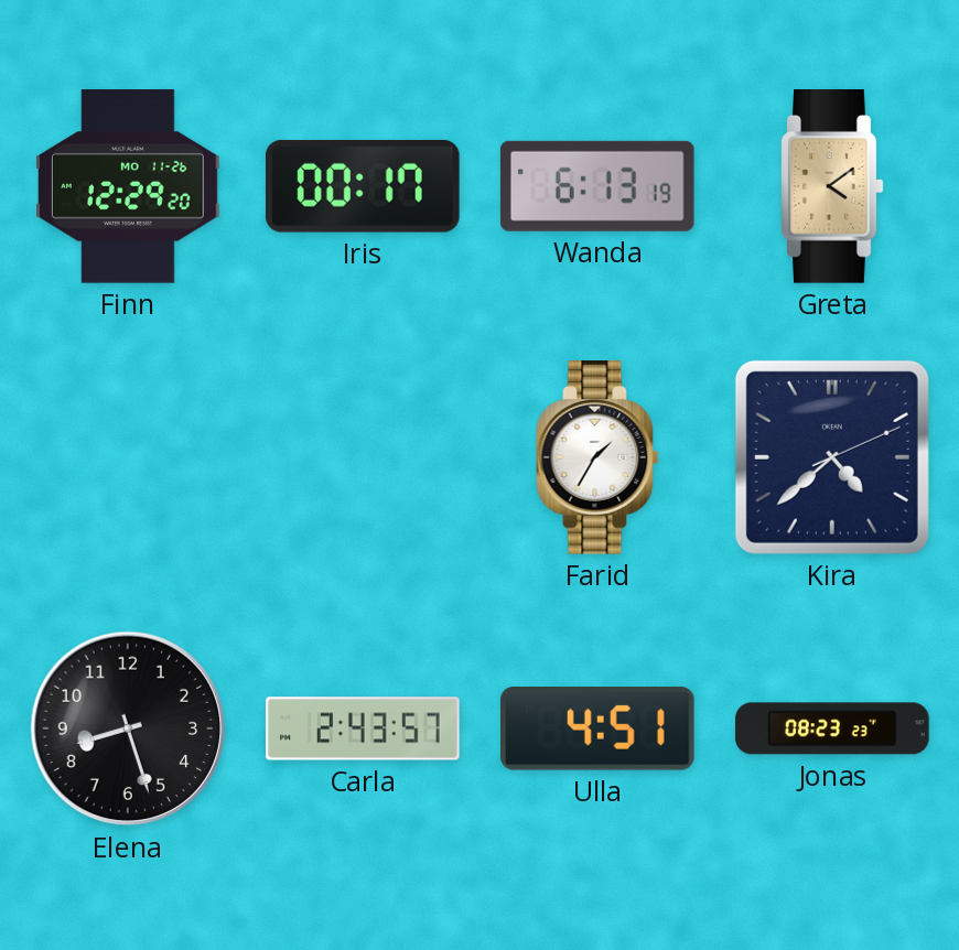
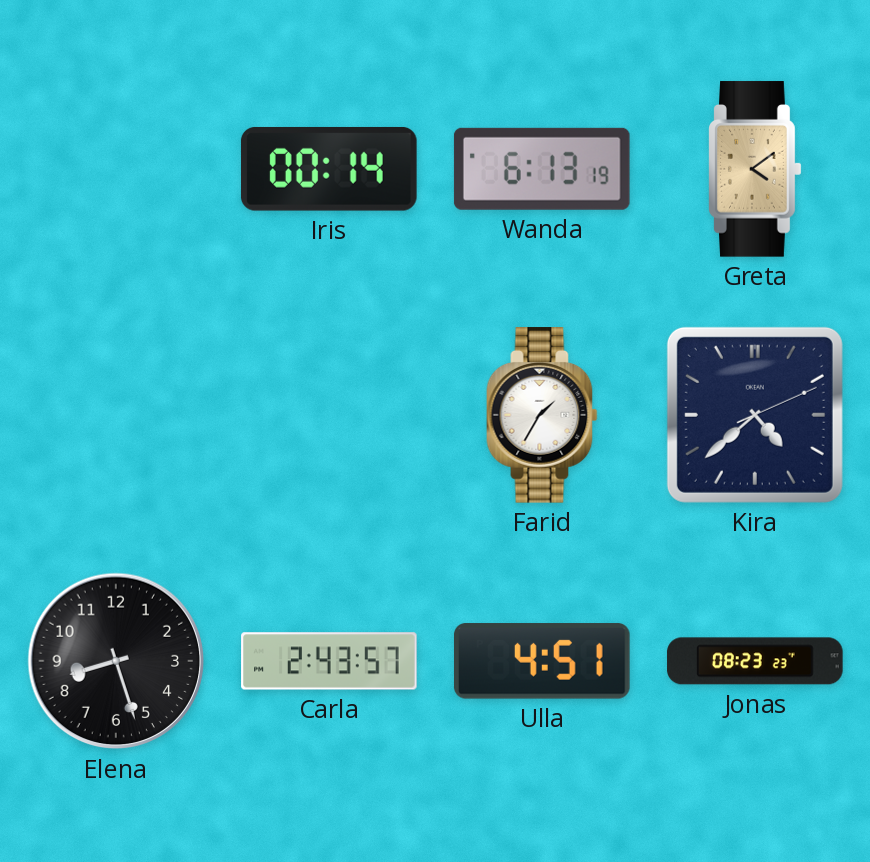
Finn: 12:29 -> none
Iris: 00:17 -> 00:14
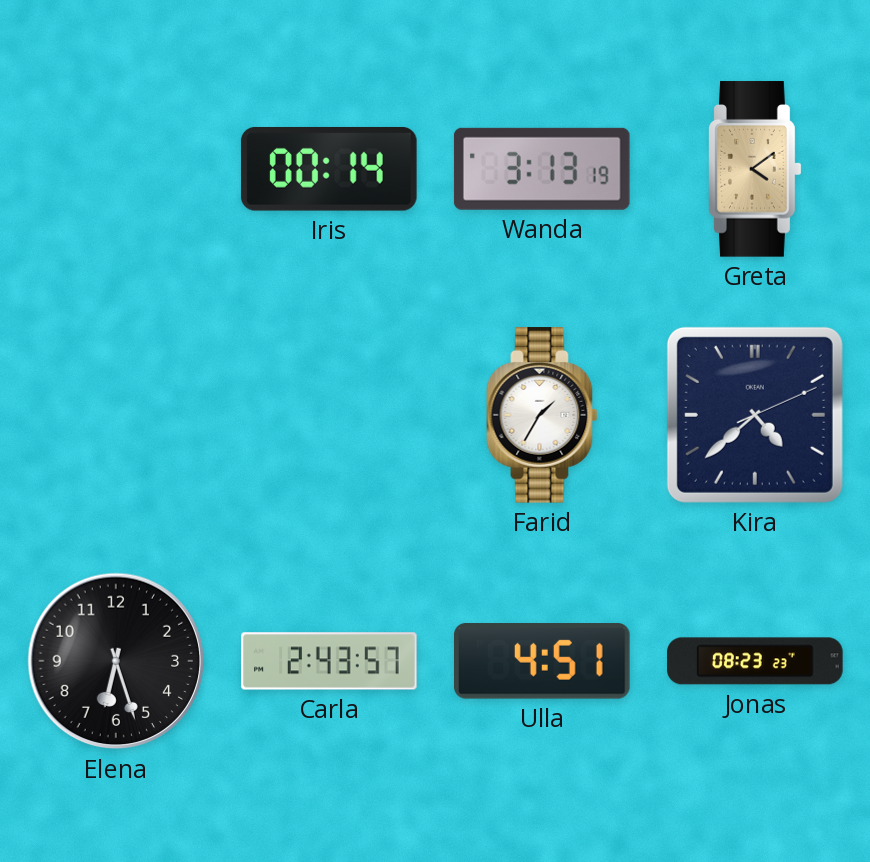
Wanda: 6:13 -> 3:13
Elena: 8:27 -> 6:27
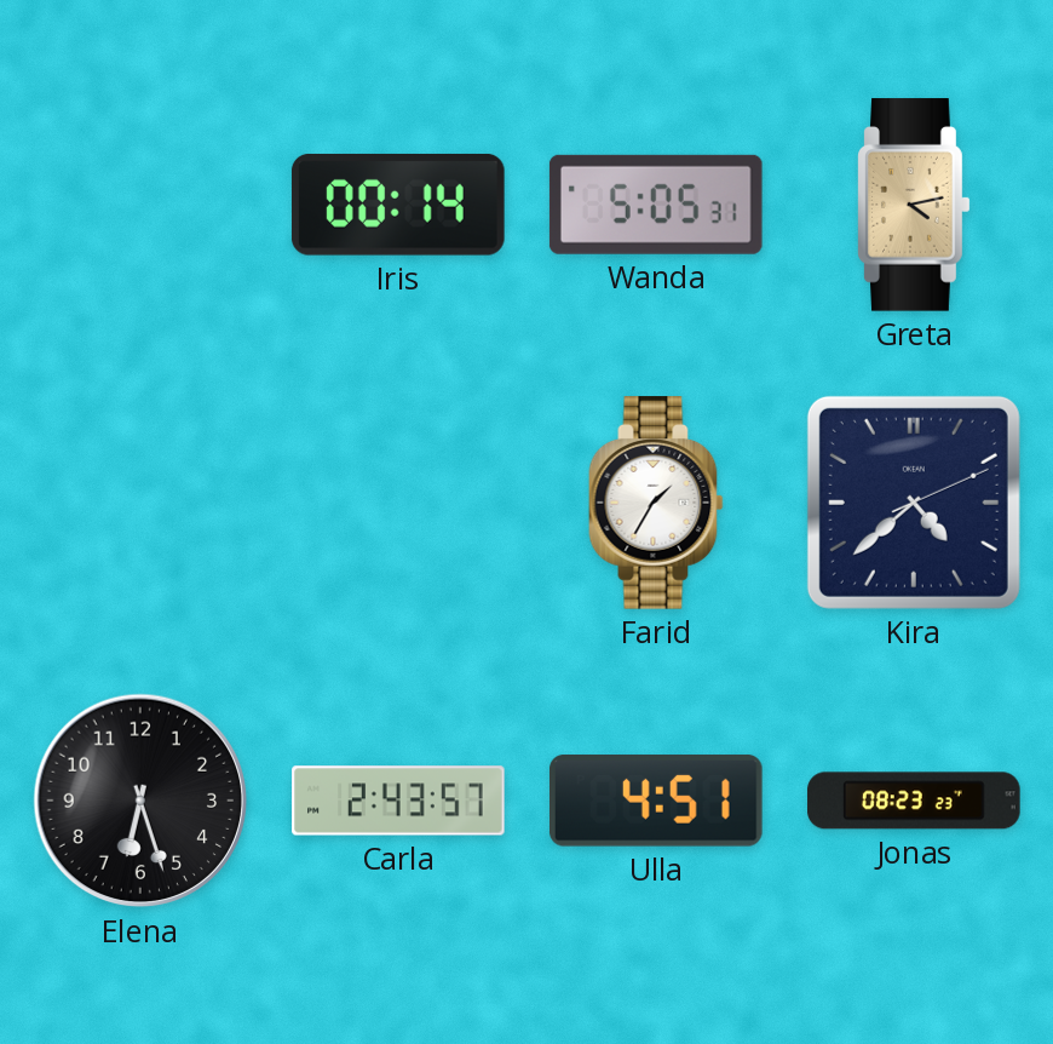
Wanda: 3:13 -> 5:05
Greta: 4:09 -> 4:13
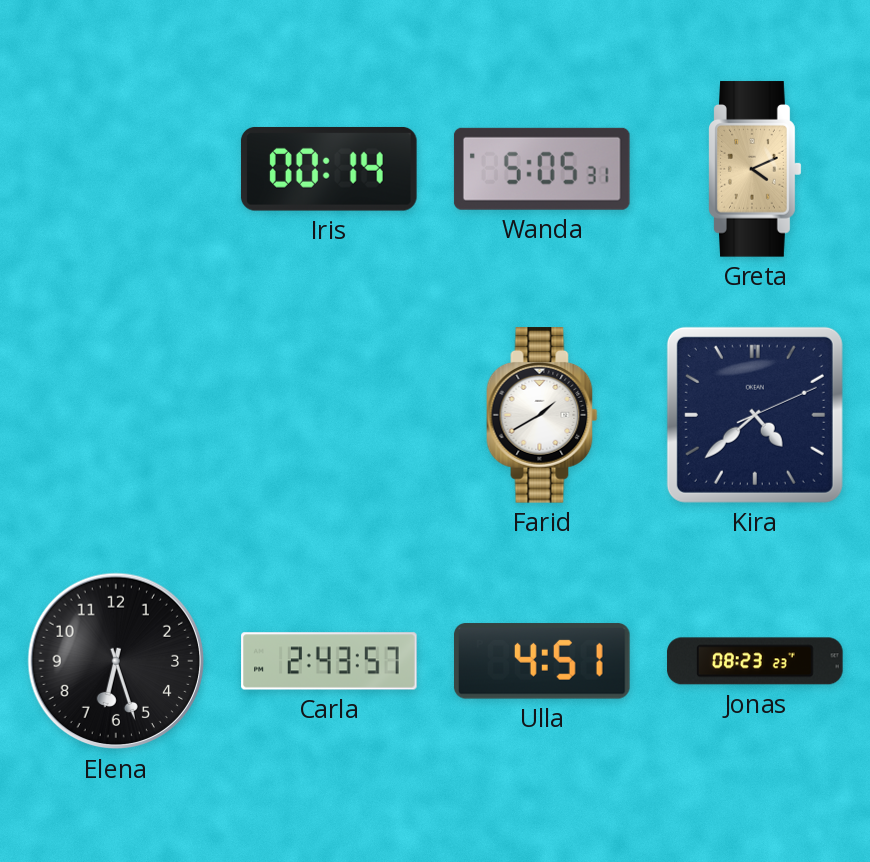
Greta: 4:13 -> 4:11
Farid: 1:35 -> 1:40
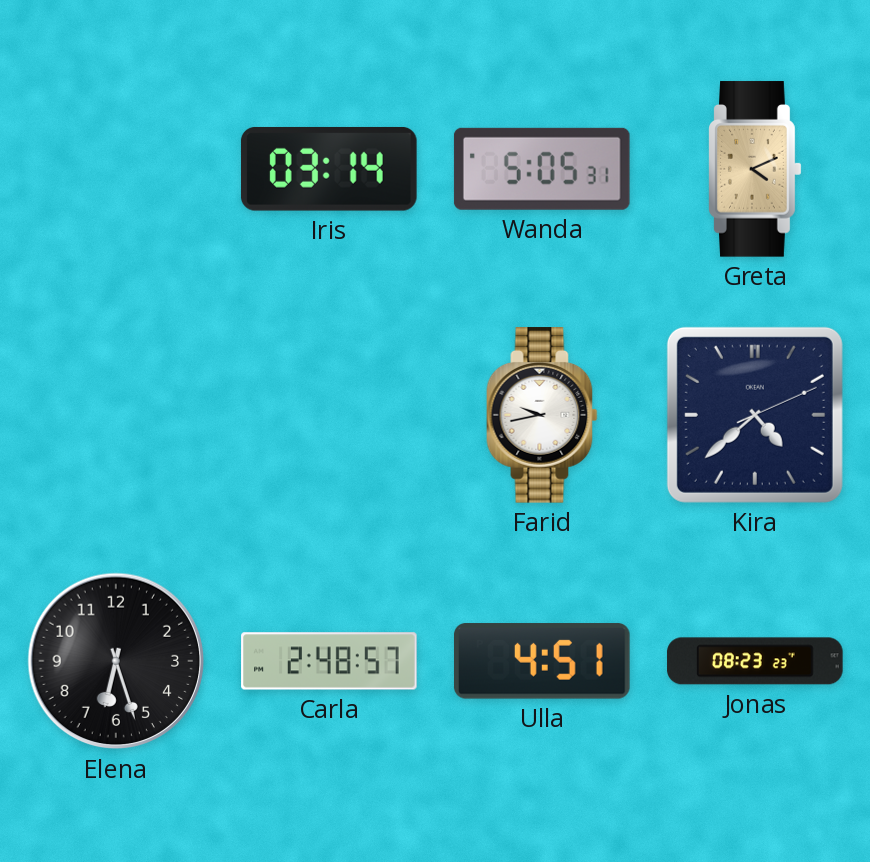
Iris: 00:14 -> 03:14
Farid: 1:40 -> 9:43
Carla: 2:43 -> 2:48
